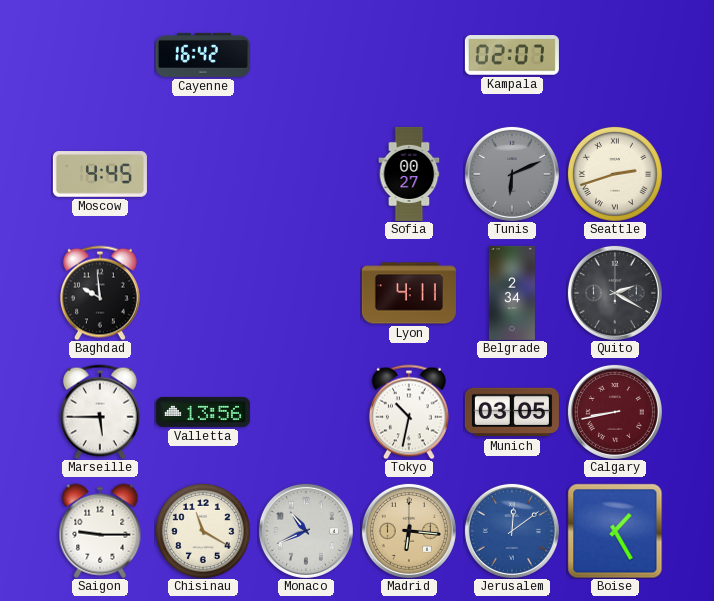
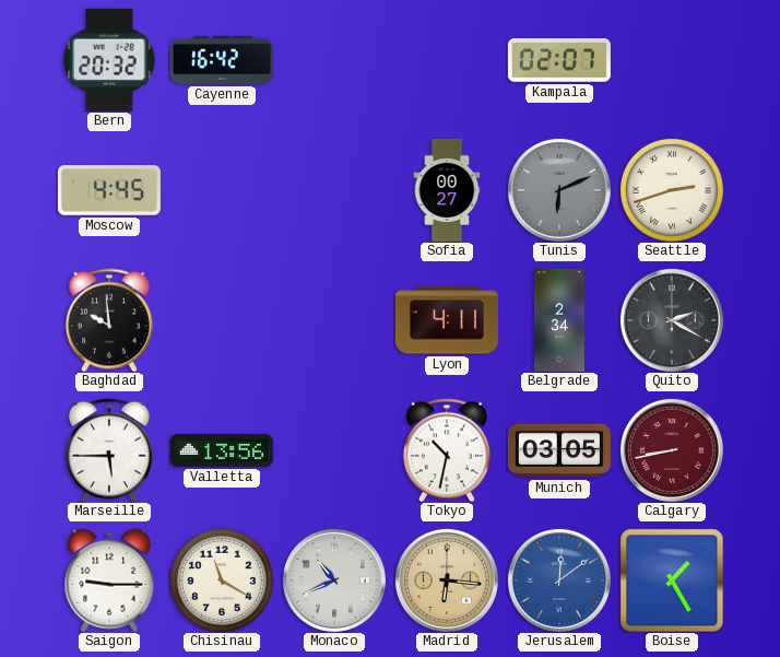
Bern: none -> 20:32
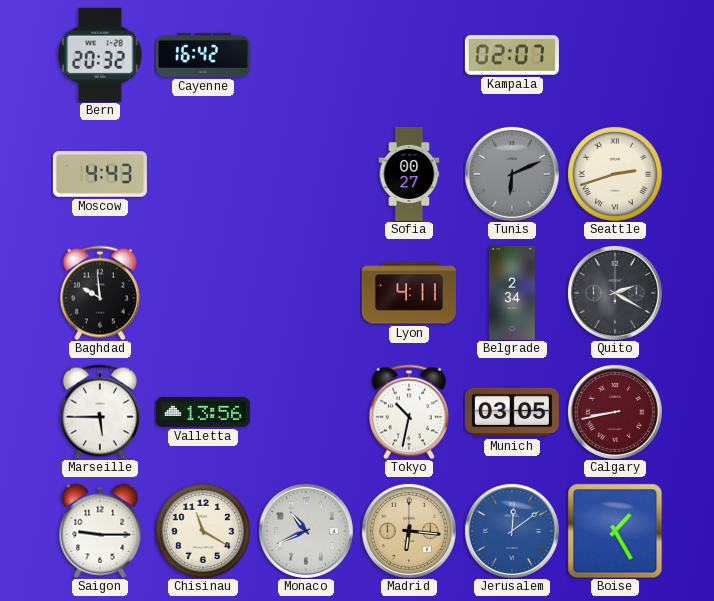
Moscow: 4:45 -> 4:43
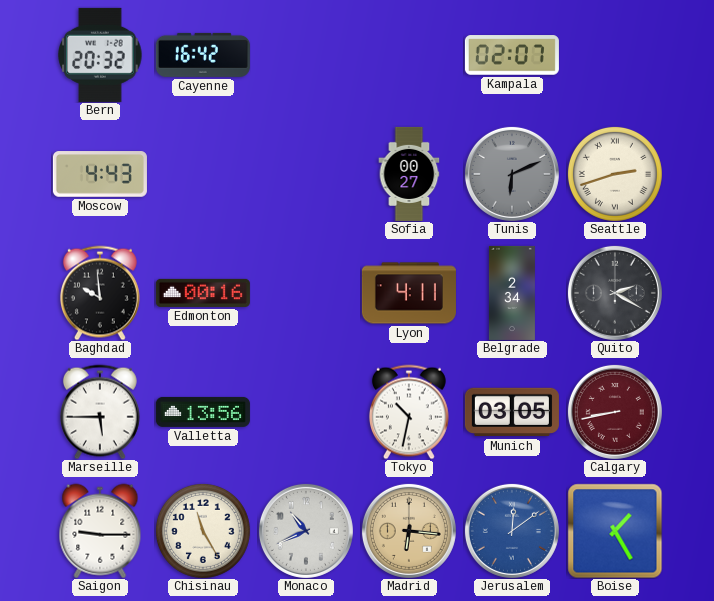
Edmonton: none -> 00:16
Chisinau: 11:20 -> 11:25
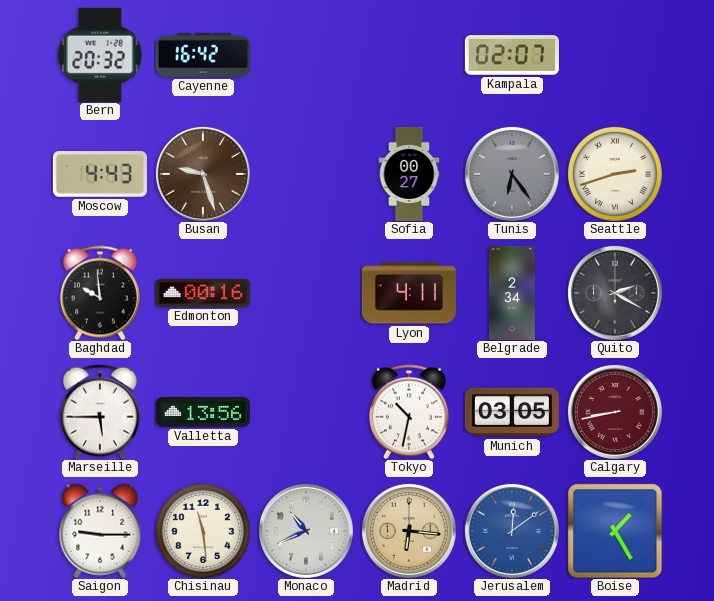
Busan: none -> 9:27
Tunis: 6:11 -> 6:24
Chisinau: 11:25 -> 11:29
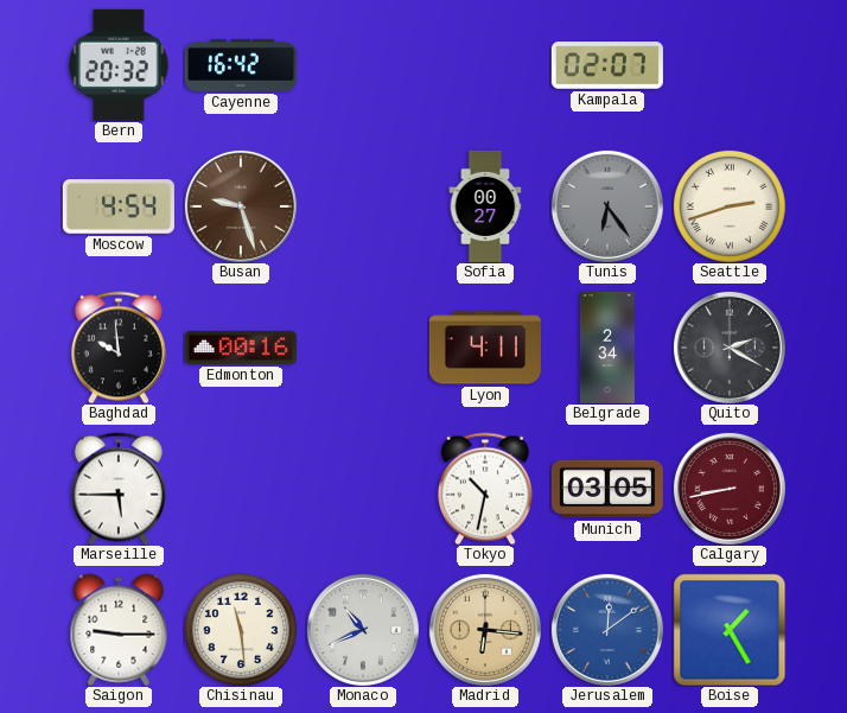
Moscow: 4:43 -> 4:54
Valletta: 13:56 -> none
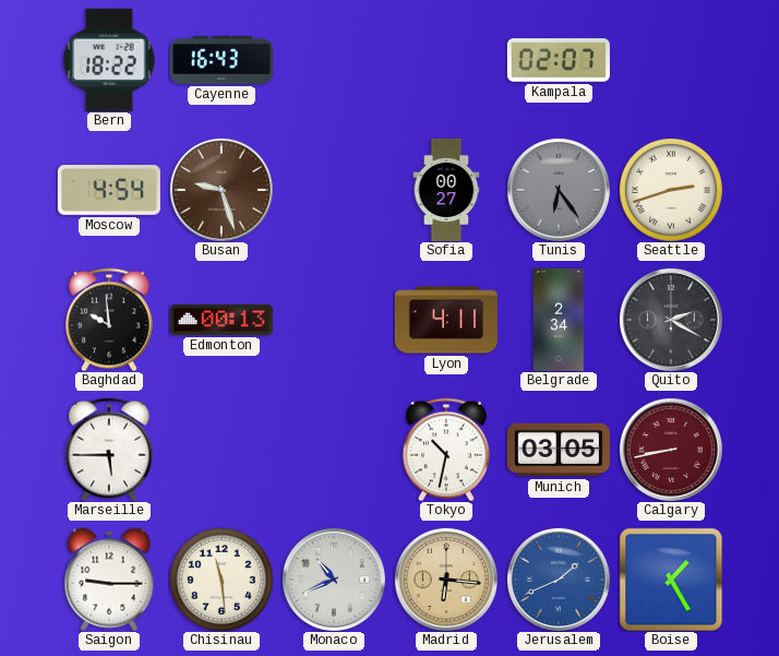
Bern: 20:32 -> 18:22
Cayenne: 16:42 -> 16:43
Edmonton: 00:16 -> 00:13
Jerusalem: 12:09 -> 1:41
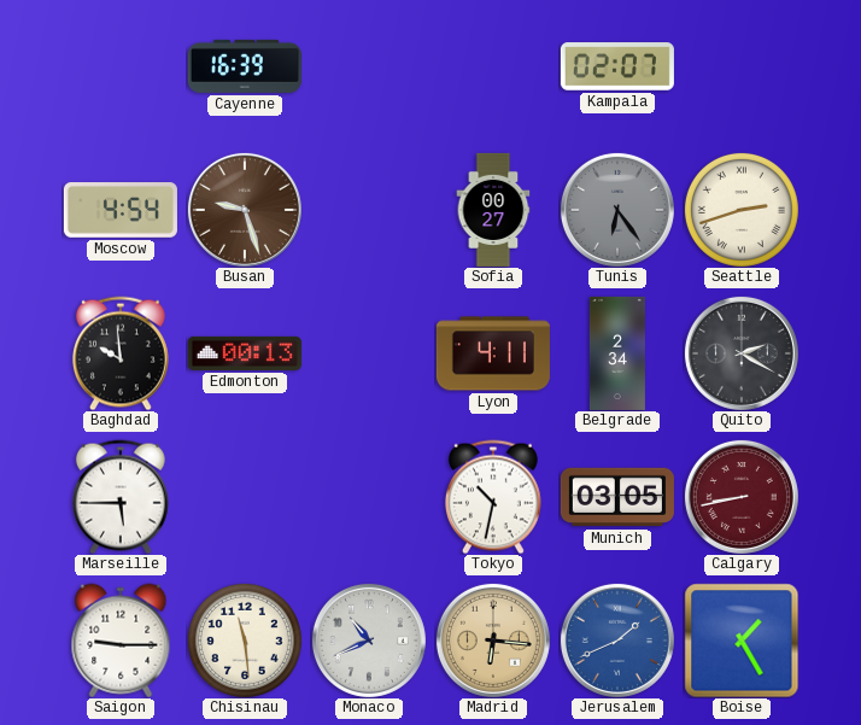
Bern: 18:22 -> none
Cayenne: 16:43 -> 16:39
